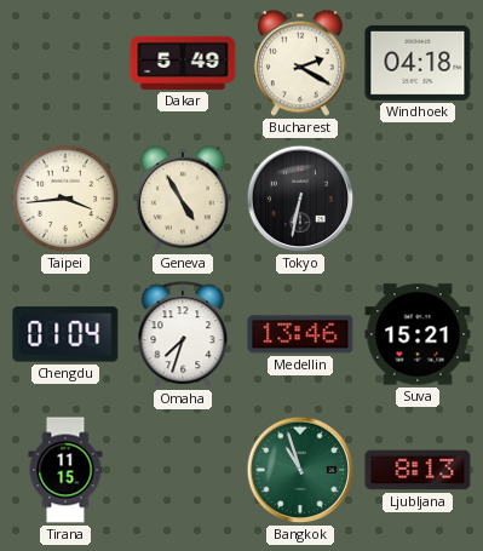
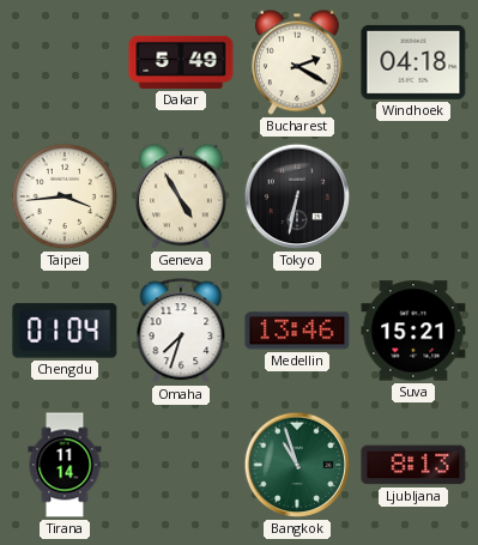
Tirana: 11:15 -> 11:14
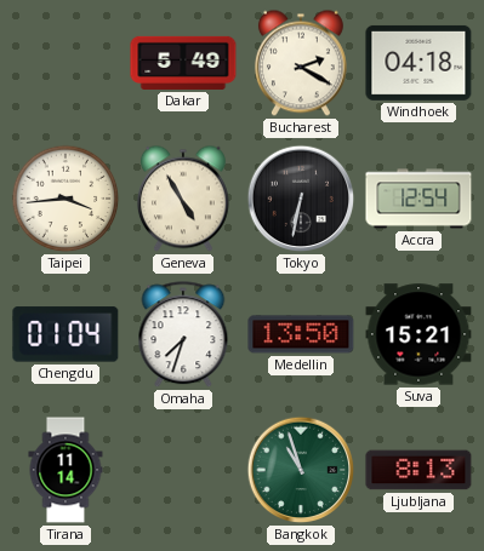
Accra: none -> 12:54
Medellin: 13:46 -> 13:50
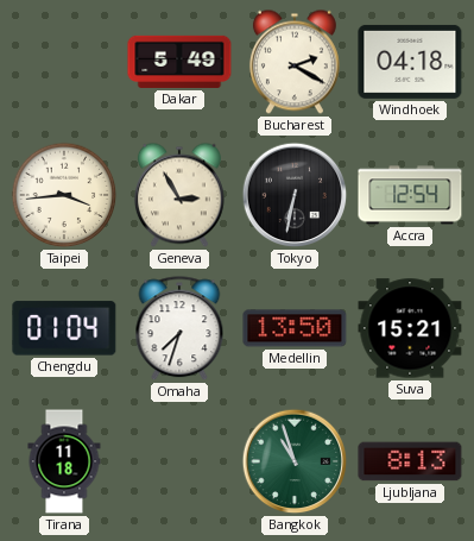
Geneva: 4:55 -> 2:55
Tirana: 11:14 -> 11:18
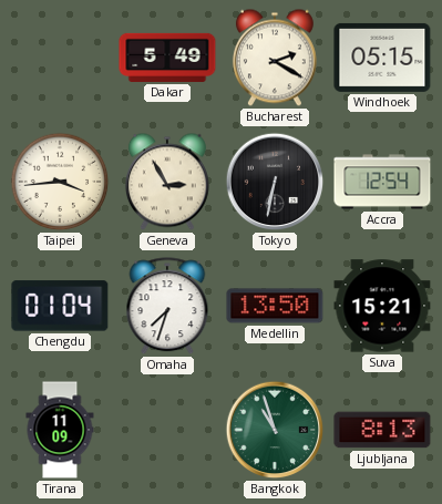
Windhoek: 04:18 -> 05:15
Tirana: 11:18 -> 11:09
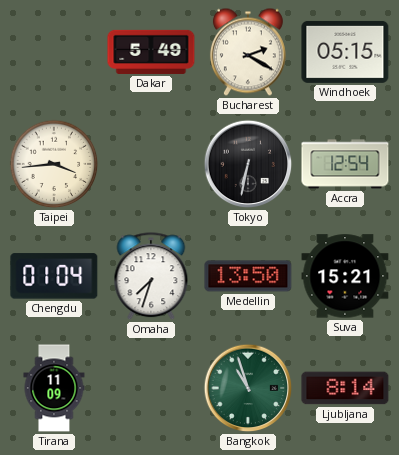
Geneva: 2:55 -> none
Ljubljana: 8:13 -> 8:14
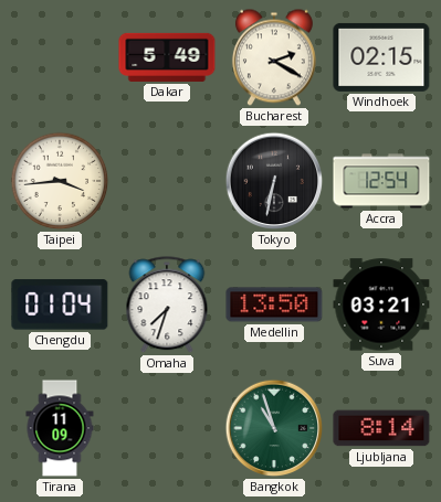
Windhoek: 05:15 -> 02:15
Suva: 15:21 -> 03:21
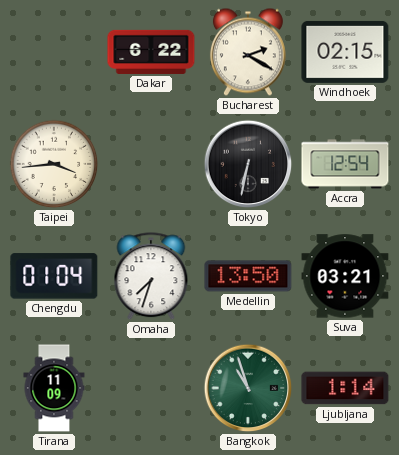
Dakar: 5:49 -> 6:22
Ljubljana: 8:14 -> 1:14
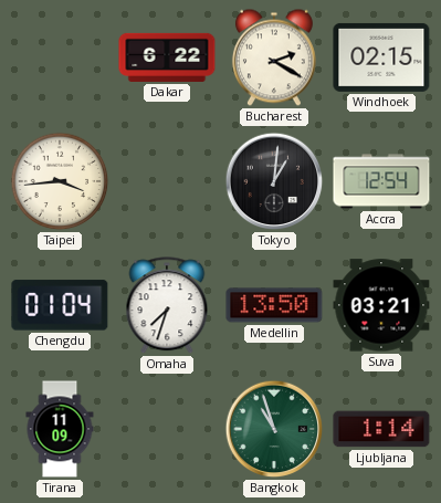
Tokyo: 6:32 -> 1:01
